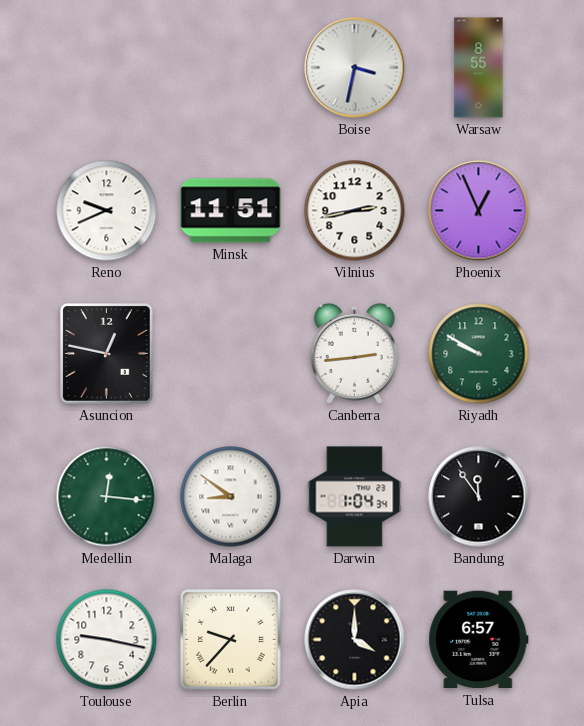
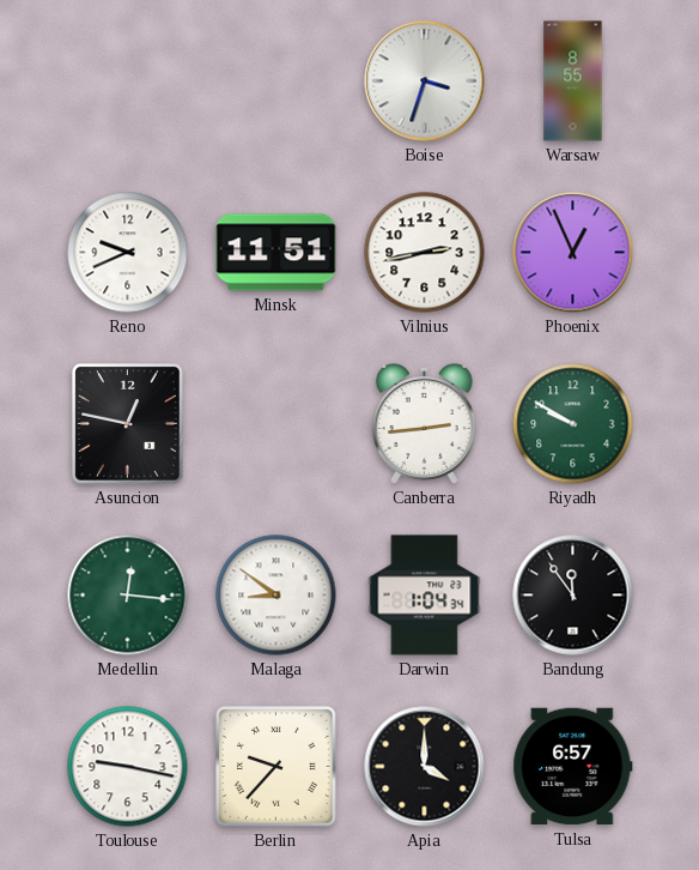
Boise: 3:32 -> 3:33
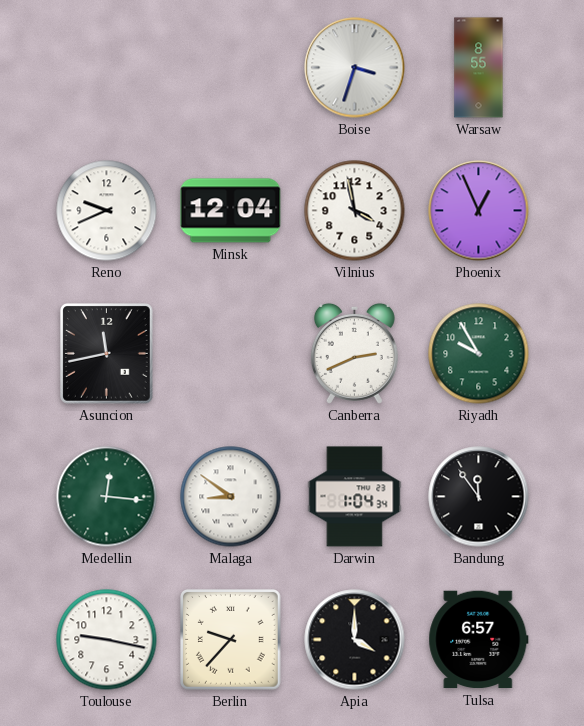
Minsk: 11:51 -> 12:04
Vilnius: 2:43 -> 3:58
Asuncion: 12:47 -> 11:43
Canberra: 2:44 -> 2:41
Riyadh: 9:50 -> 9:55
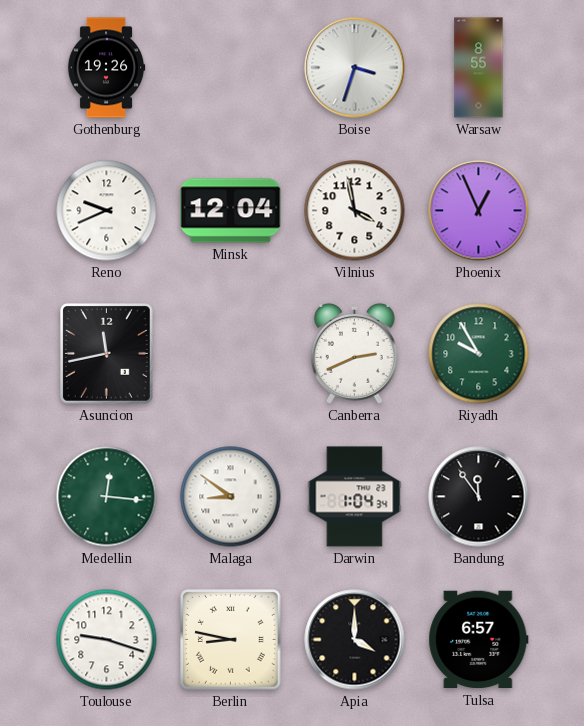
Gothenburg: none -> 19:26
Toulouse: 9:17 -> 9:18
Berlin: 9:37 -> 8:47
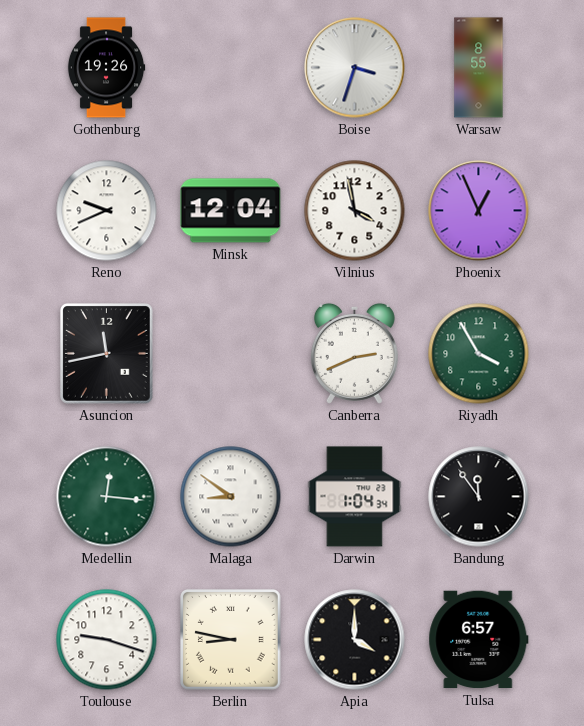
Riyadh: 9:55 -> 3:55
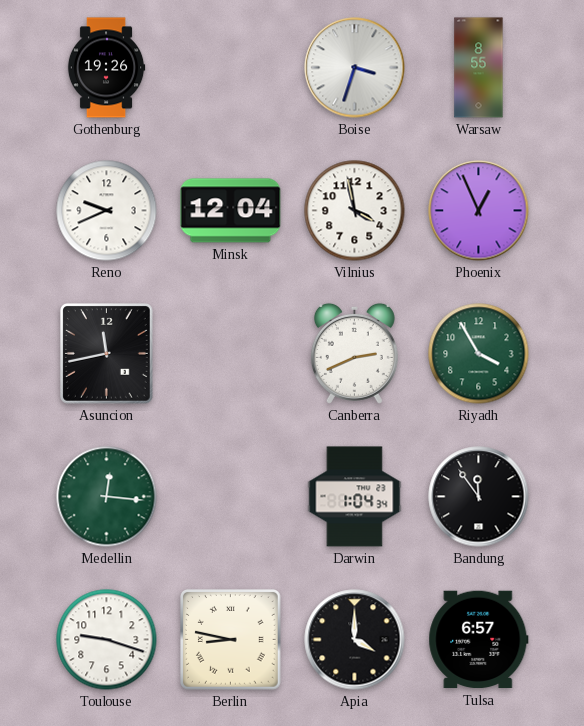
Malaga: 8:51 -> none
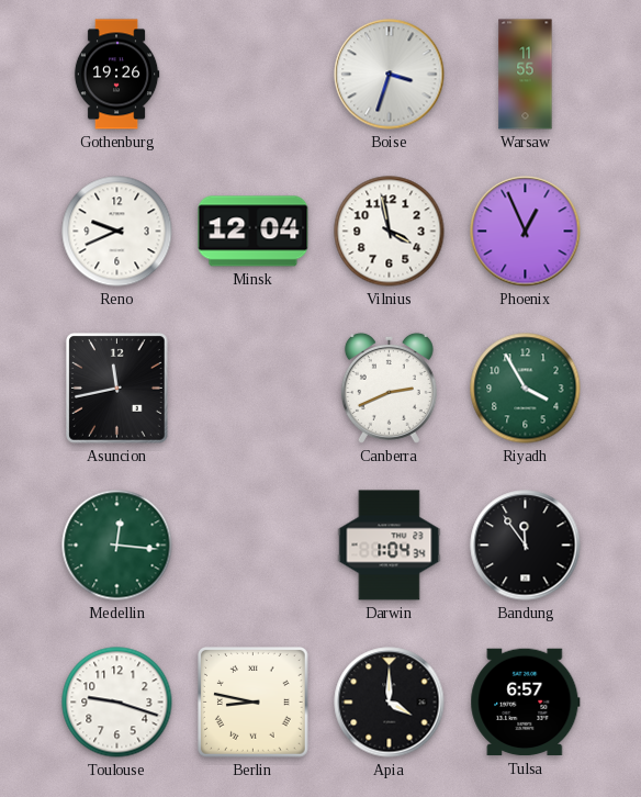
Warsaw: 8:55 -> 11:55
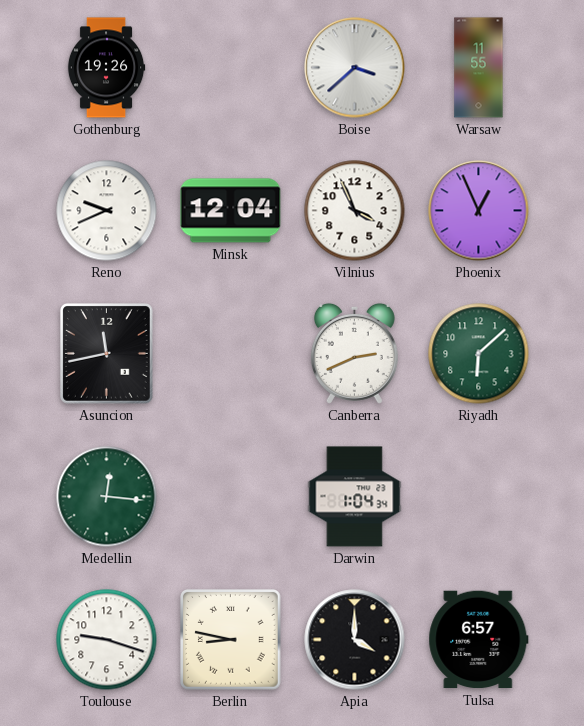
Boise: 3:33 -> 3:38
Vilnius: 3:58 -> 3:56
Riyadh: 3:55 -> 6:08
Bandung: 11:54 -> none
